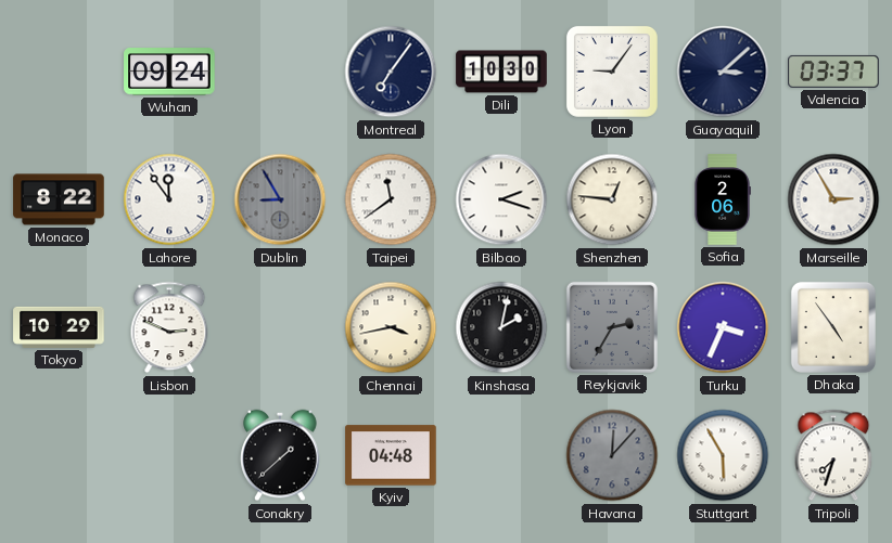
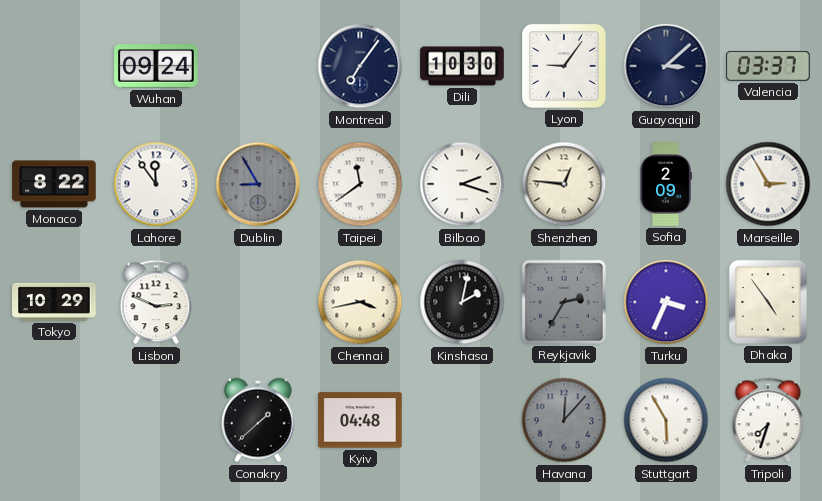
Sofia: 2:06 -> 2:09
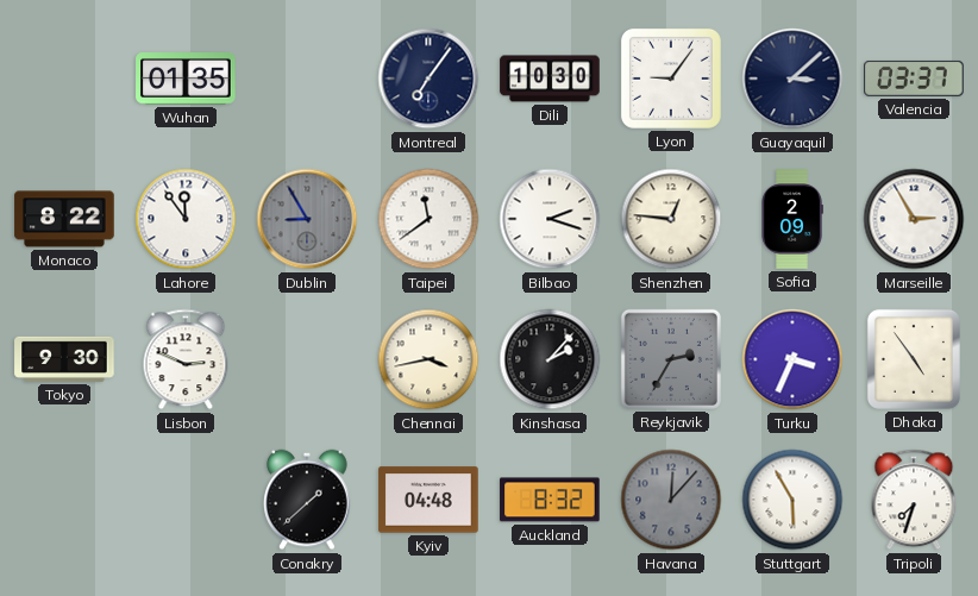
Wuhan: 09:24 -> 01:35
Tokyo: 10:29 -> 9:30
Kinshasa: 2:02 -> 2:07
Auckland: none -> 8:32
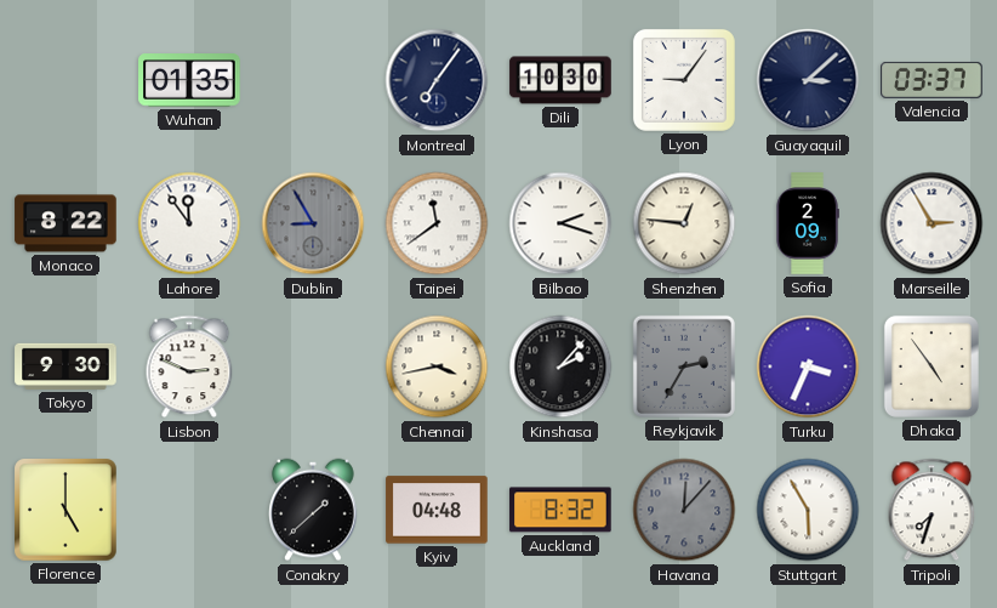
Florence: none -> 5:00
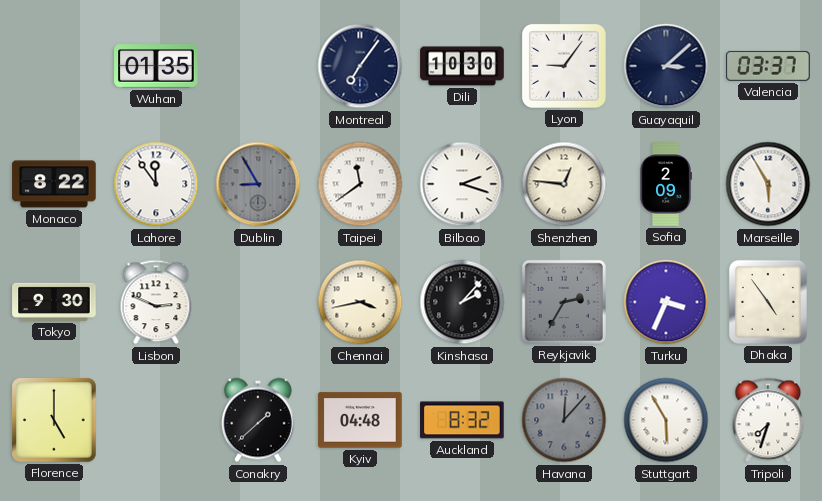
Marseille: 2:55 -> 5:55
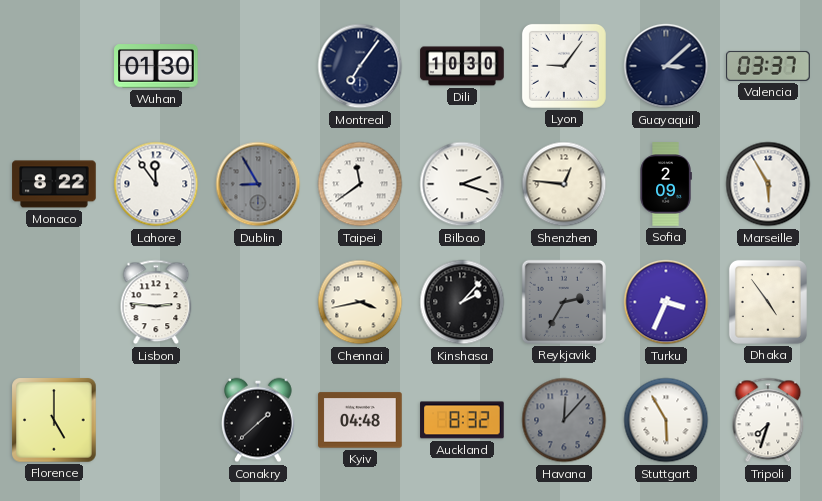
Wuhan: 01:35 -> 01:30
Tokyo: 9:30 -> none
Lisbon: 2:49 -> 2:46
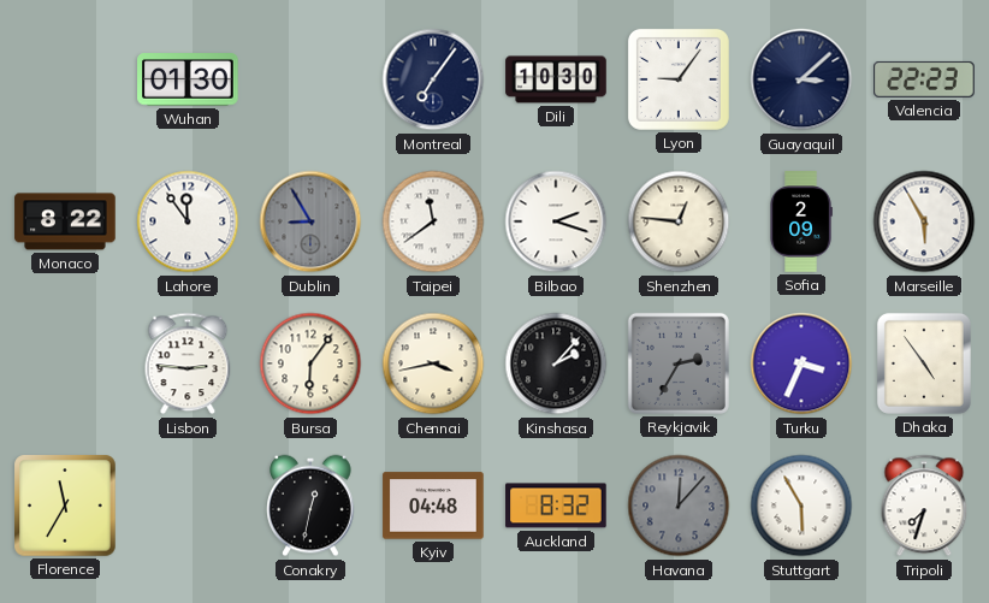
Valencia: 03:37 -> 22:23
Bursa: none -> 6:06
Florence: 5:00 -> 11:35
Conakry: 1:38 -> 12:32
